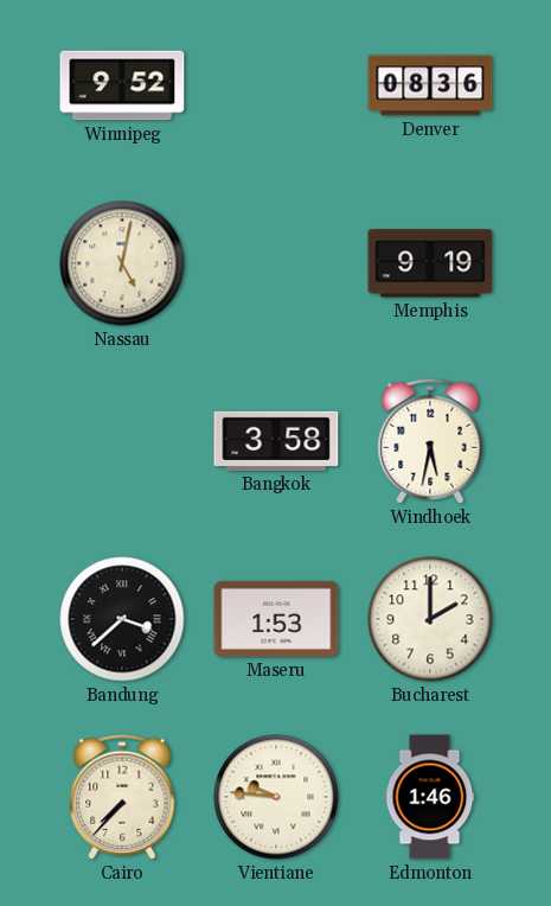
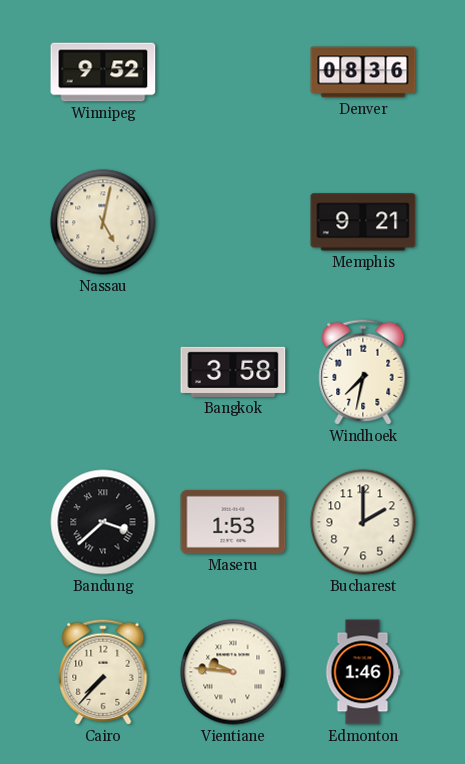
Memphis: 9:19 -> 9:21
Windhoek: 5:32 -> 7:32
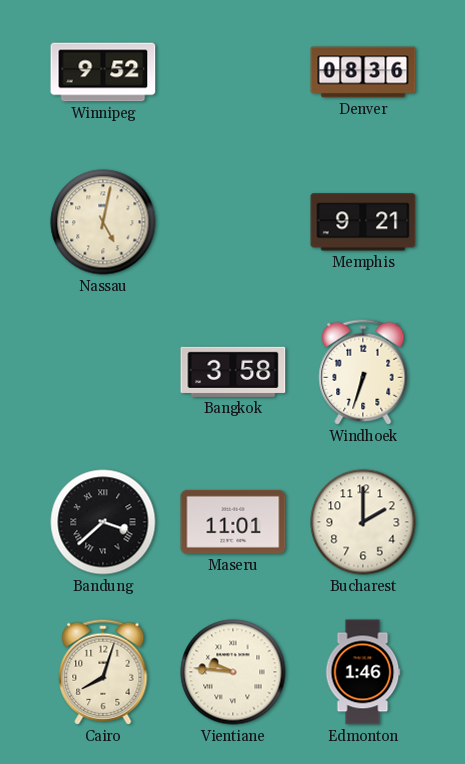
Windhoek: 7:32 -> 6:33
Maseru: 1:53 -> 11:01
Cairo: 7:37 -> 8:03
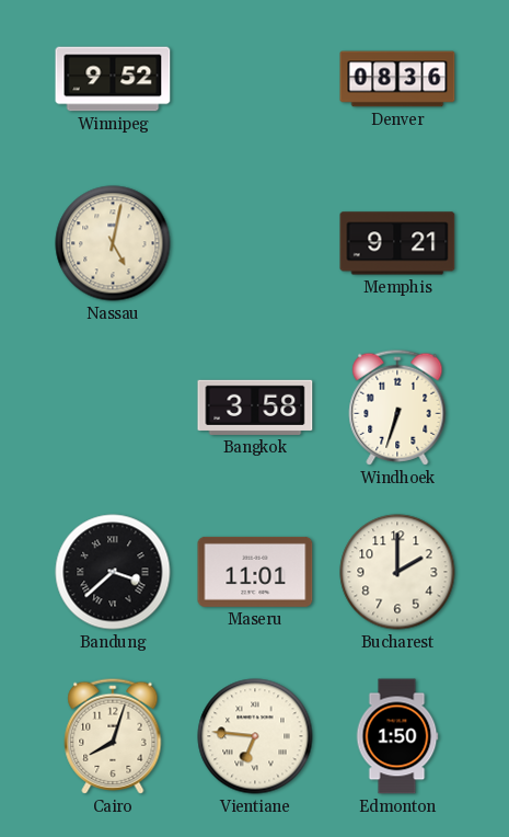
Vientiane: 9:46 -> 6:46
Edmonton: 1:46 -> 1:50
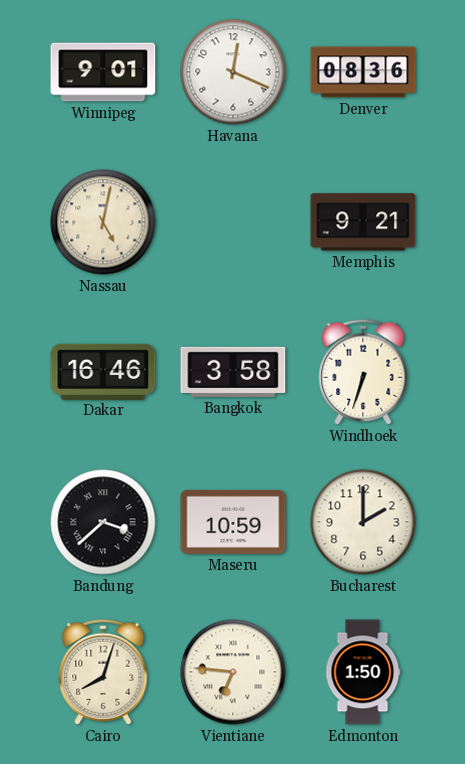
Winnipeg: 9:52 -> 9:01
Havana: none -> 12:19
Dakar: none -> 16:46
Maseru: 11:01 -> 10:59
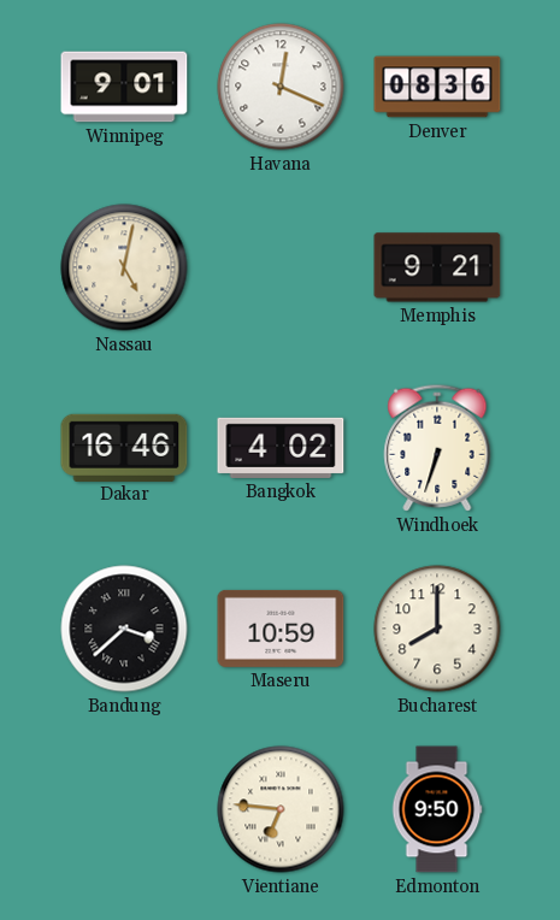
Bangkok: 3:58 -> 4:02
Bucharest: 2:00 -> 8:00
Cairo: 8:03 -> none
Edmonton: 1:50 -> 9:50
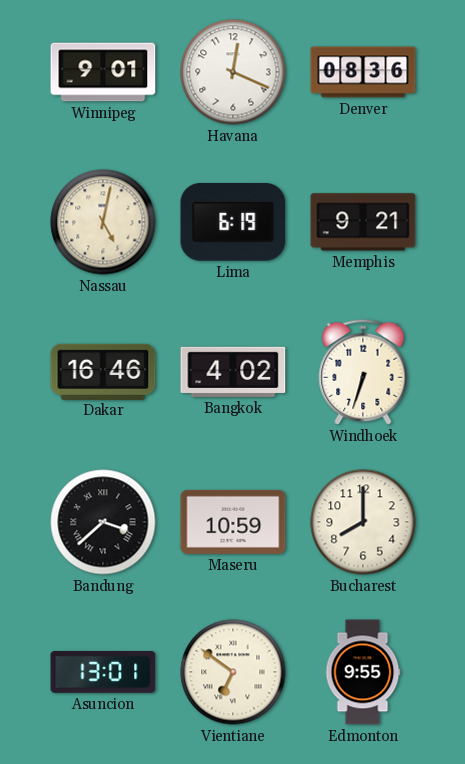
Lima: none -> 6:19
Asuncion: none -> 13:01
Vientiane: 6:46 -> 6:51
Edmonton: 9:50 -> 9:55
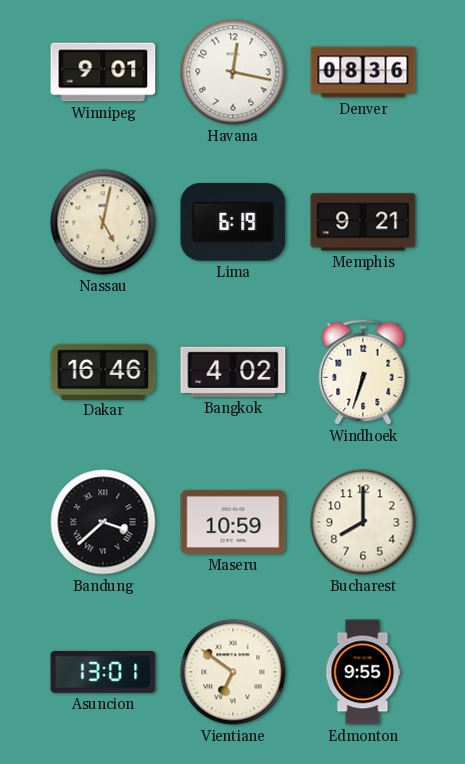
Havana: 12:19 -> 12:17
